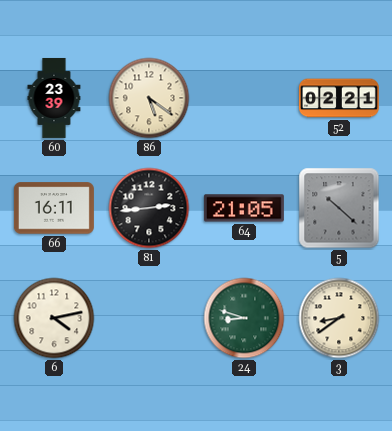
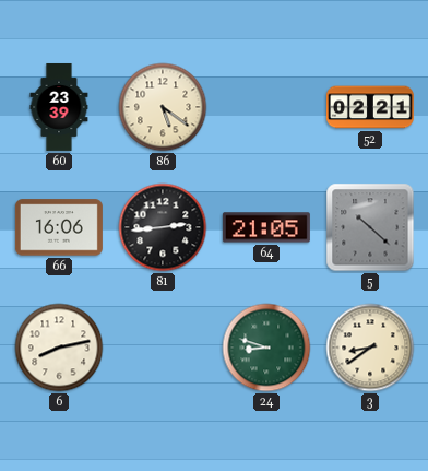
66: 16:11 -> 16:06
6: 4:13 -> 8:13
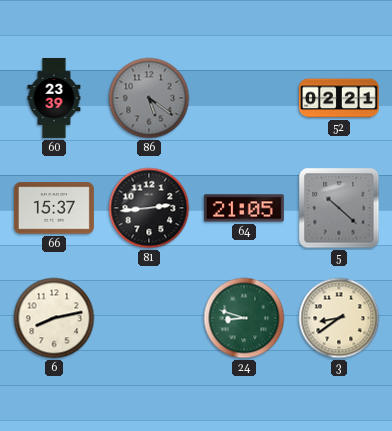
86 dial: cream -> grey
66: 16:06 -> 15:37
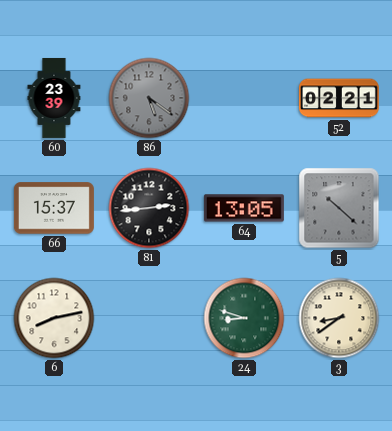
64: 21:05 -> 13:05
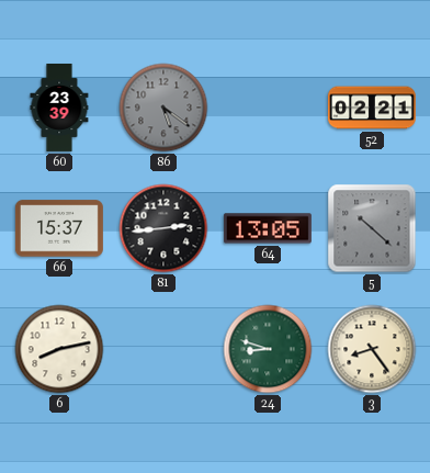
3: 8:39 -> 8:24
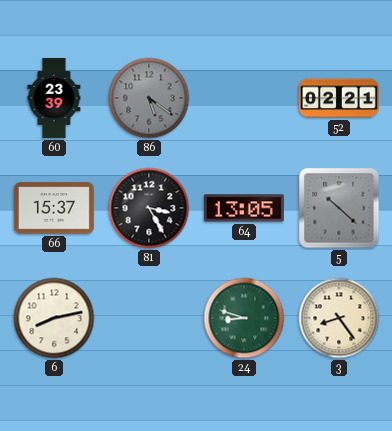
81: 2:44 -> 3:25
